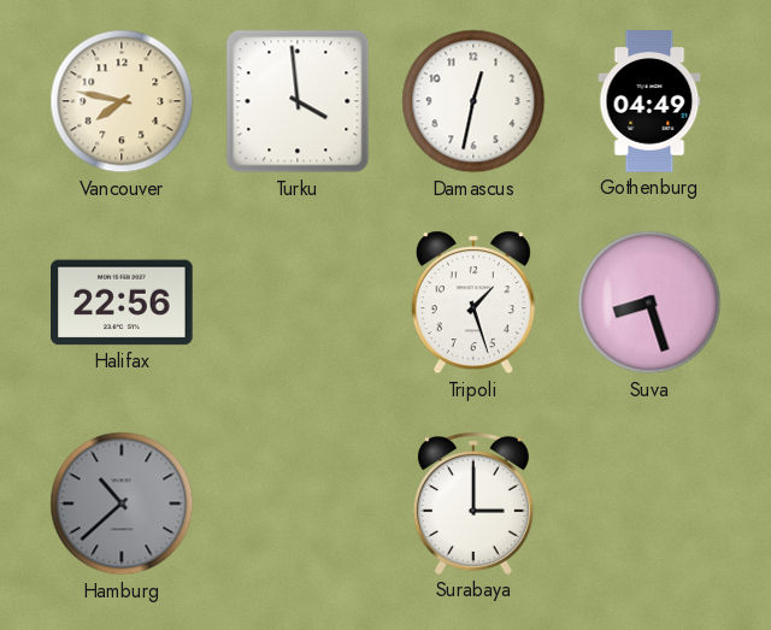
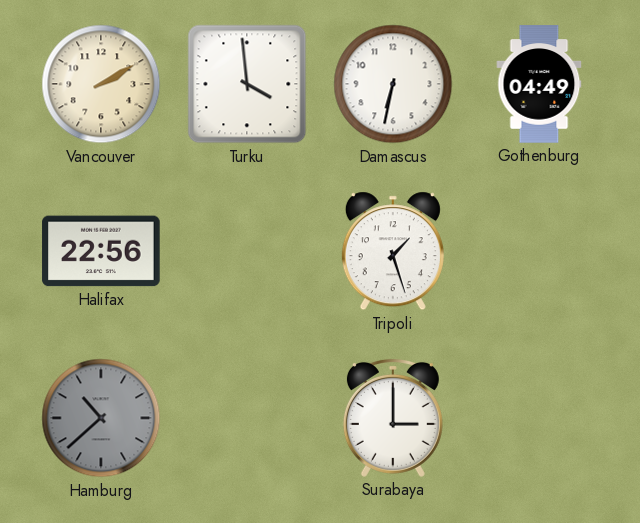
Vancouver: 7:47 -> 2:10
Damascus: 12:32 -> 6:32
Suva: 8:27 -> none
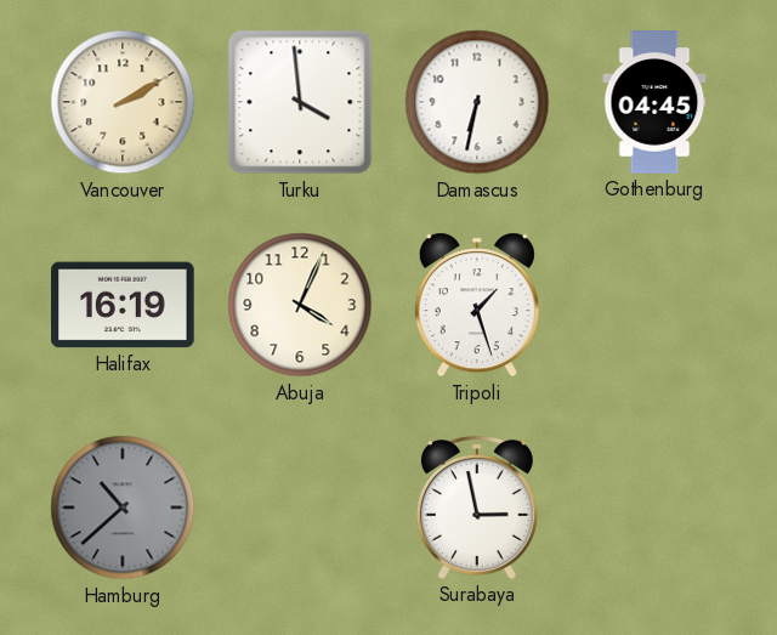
Gothenburg: 04:49 -> 04:45
Halifax: 22:56 -> 16:19
Abuja: none -> 4:04
Surabaya: 3:00 -> 2:58
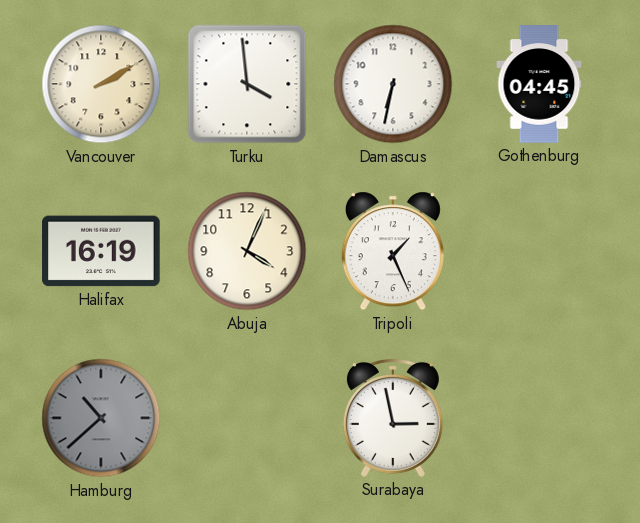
Tripoli: 1:27 -> 1:26
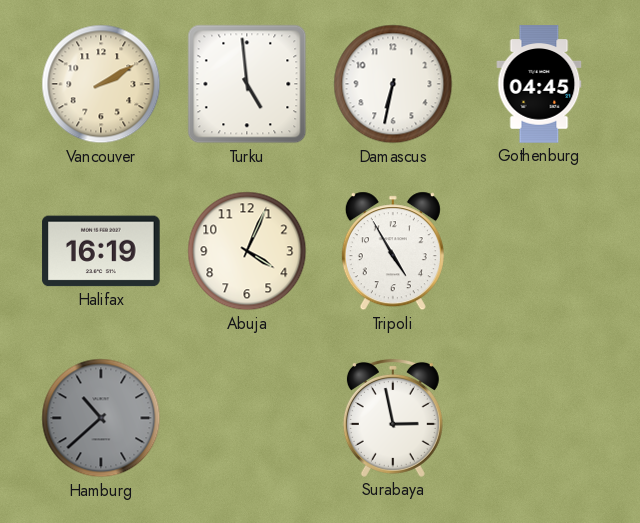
Turku: 3:59 -> 4:59
Tripoli: 1:26 -> 4:55
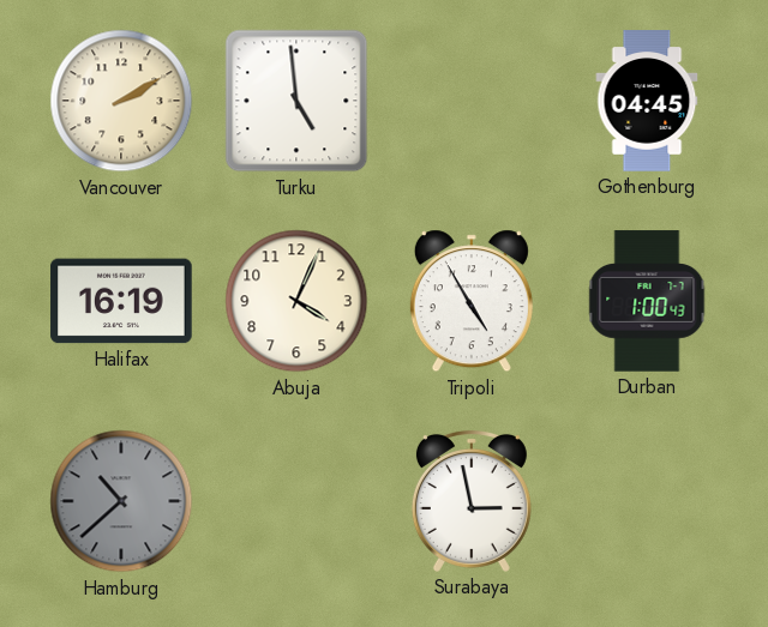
Damascus: 6:32 -> none
Durban: none -> 1:00
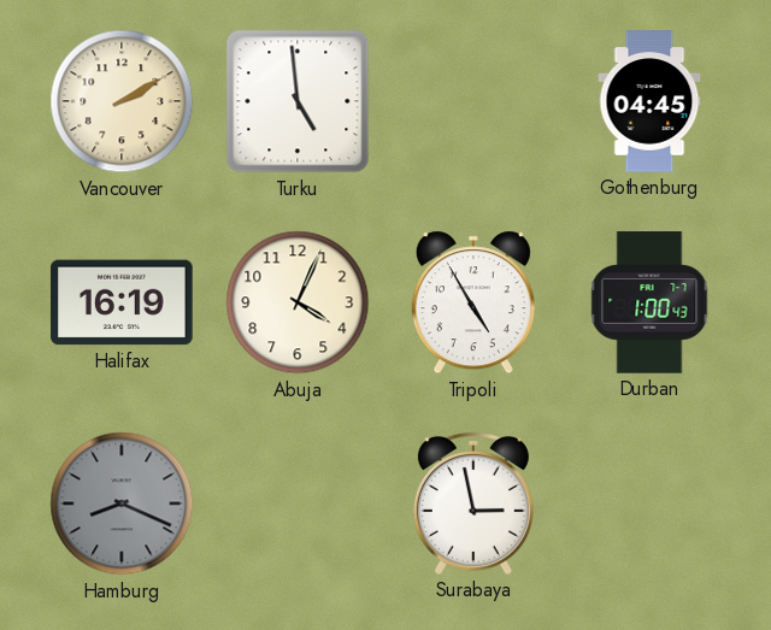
Hamburg: 10:38 -> 8:19
